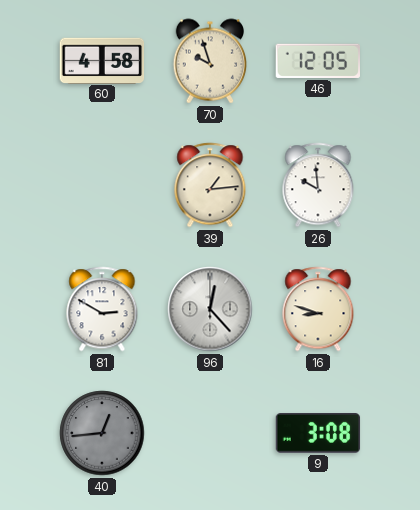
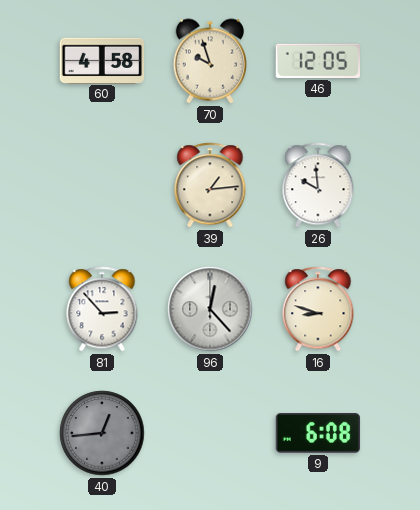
81: 2:50 -> 2:53
9: 3:08 -> 6:08
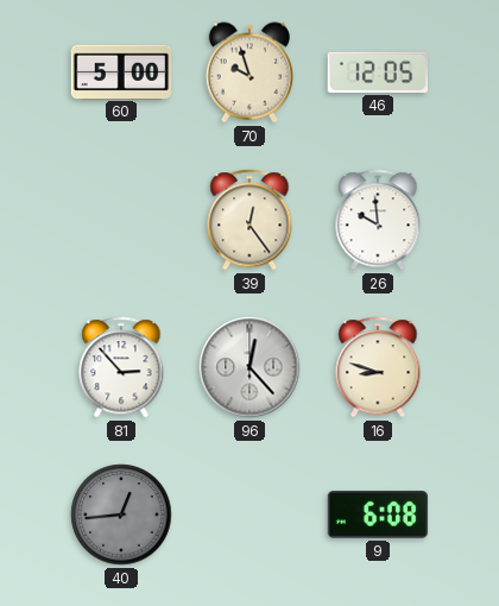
60: 4:58 -> 5:00
39: 1:14 -> 12:24
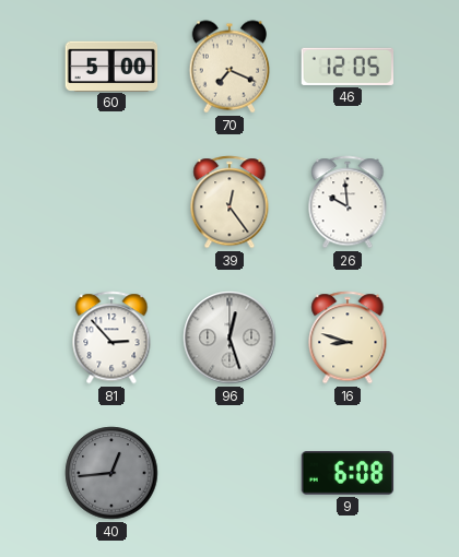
70: 9:57 -> 7:19
96: 12:23 -> 12:27
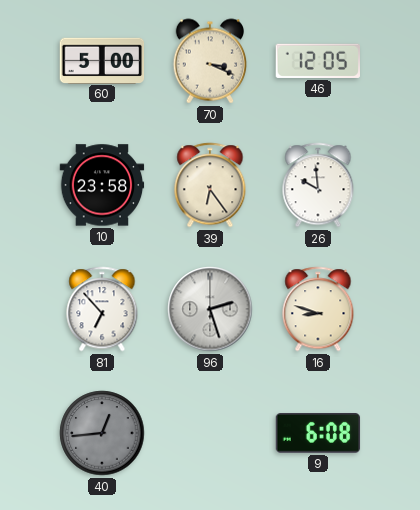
70: 7:19 -> 3:19
10: none -> 23:58
39: 12:24 -> 6:24
81: 2:53 -> 6:53
96: 12:27 -> 2:27
